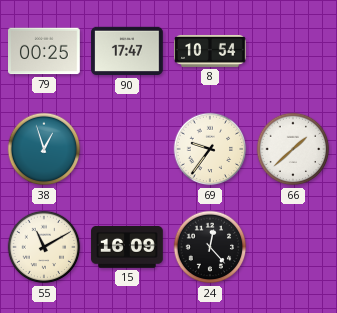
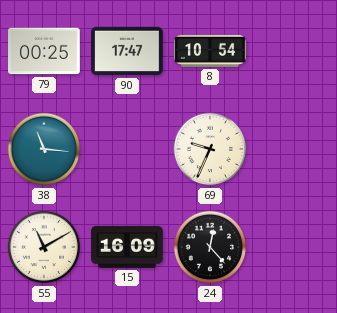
38: 12:57 -> 11:16
69: 9:36 -> 9:34
66: 1:38 -> none
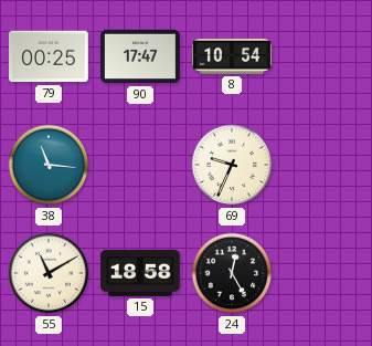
15: 16:09 -> 18:58
24: 12:23 -> 12:25
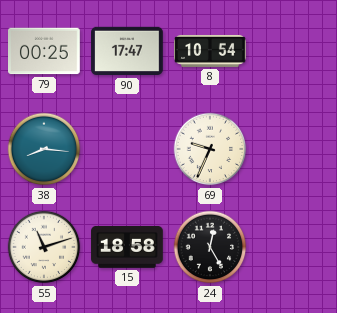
38: 11:16 -> 8:16
55: 11:10 -> 11:12
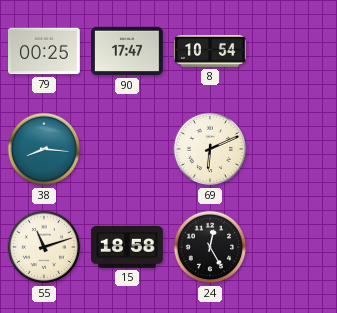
69: 9:34 -> 6:11
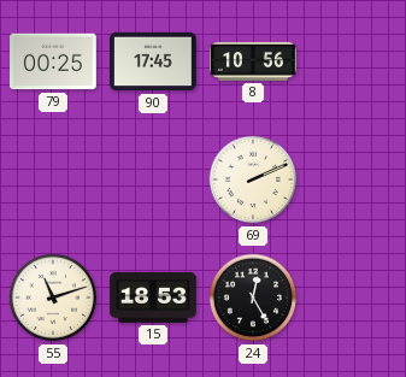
90: 17:47 -> 17:45
8: 10:54 -> 10:56
38: 8:16 -> none
69: 6:11 -> 2:11
15: 18:58 -> 18:53
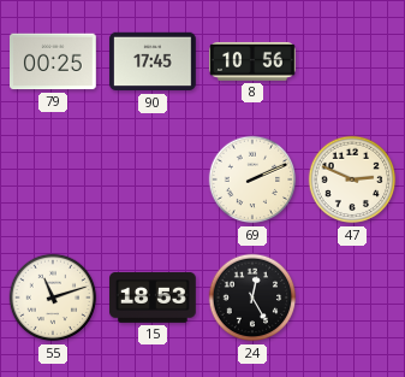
47: none -> 2:49
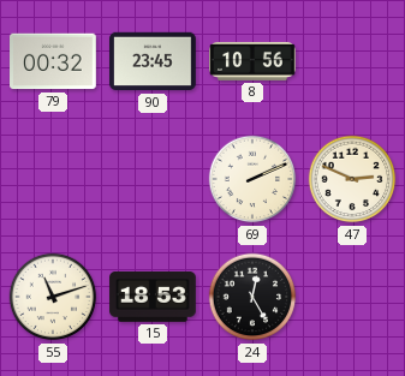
79: 00:25 -> 00:32
90: 17:45 -> 23:45
